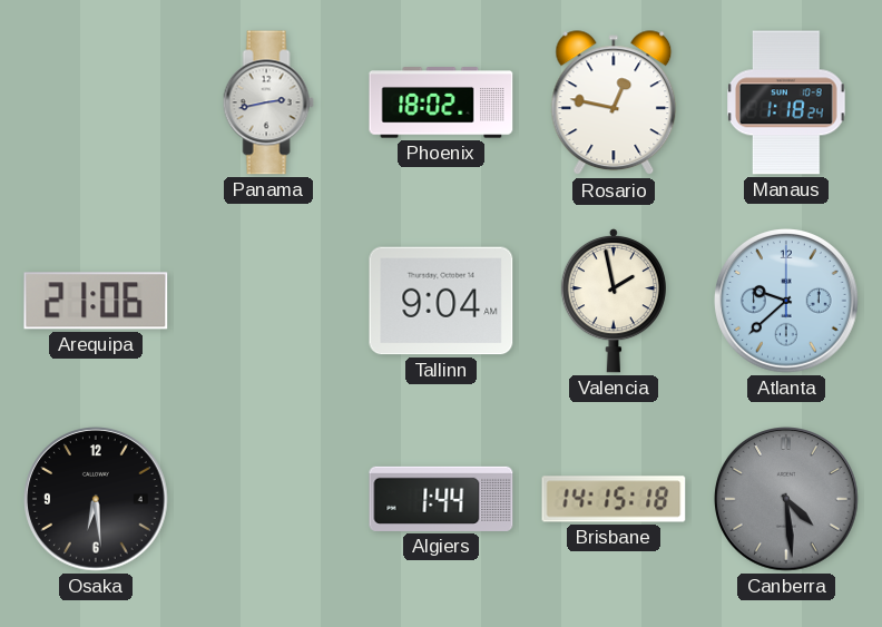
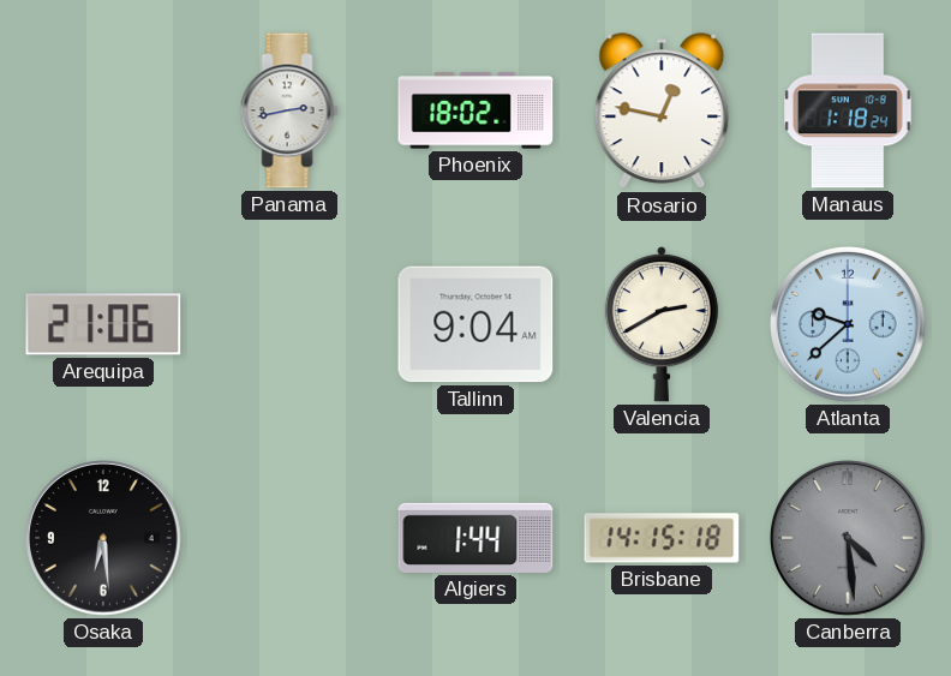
Valencia: 1:58 -> 2:40
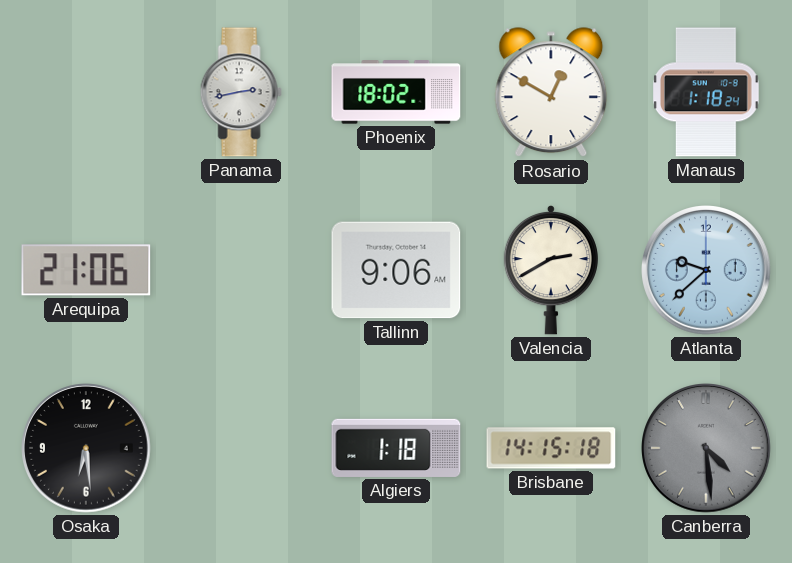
Rosario: 12:47 -> 12:50
Tallinn: 9:04 -> 9:06
Algiers: 1:44 -> 1:18
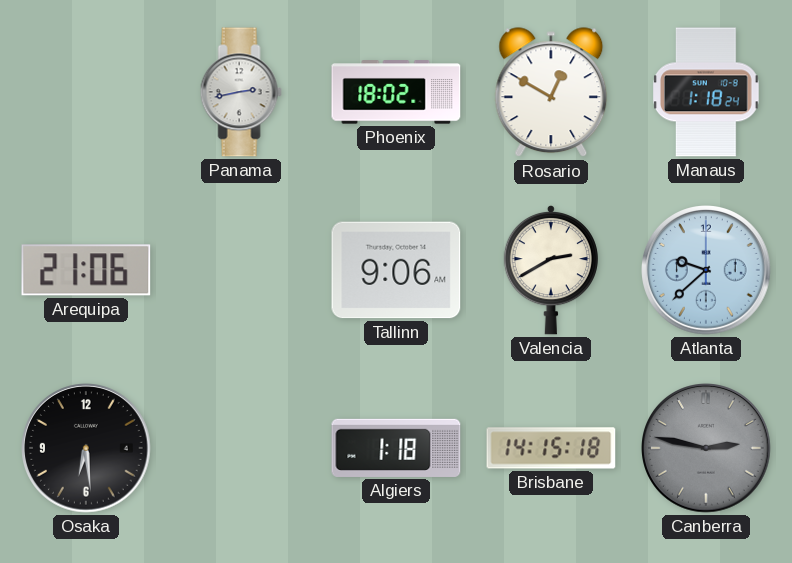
Canberra: 4:29 -> 2:47
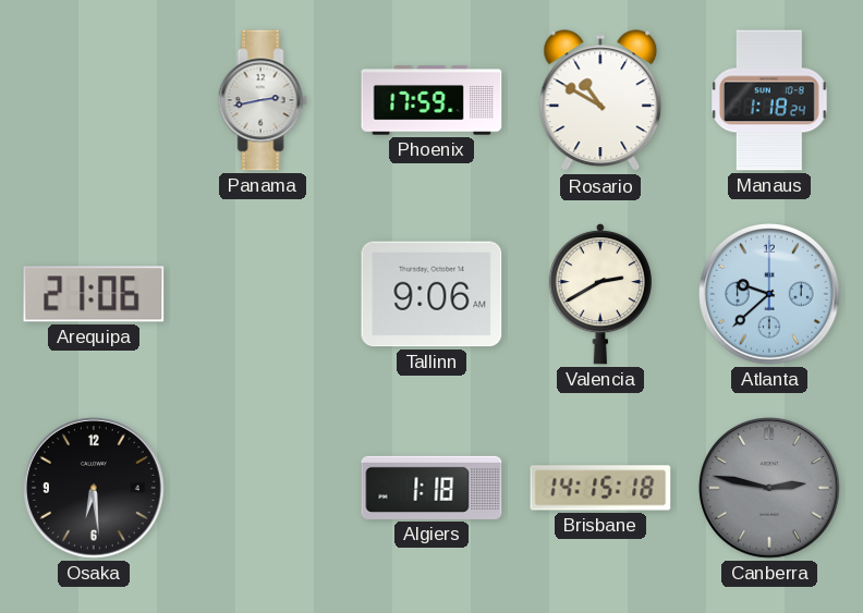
Phoenix: 18:02 -> 17:59
Rosario: 12:50 -> 10:50
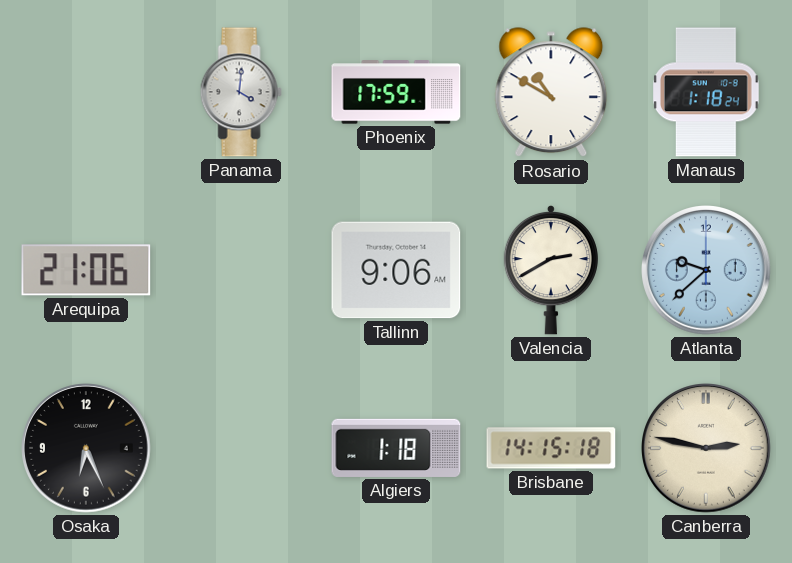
Panama: 2:43 -> 4:01
Osaka: 6:29 -> 6:26
Canberra dial: grey -> cream
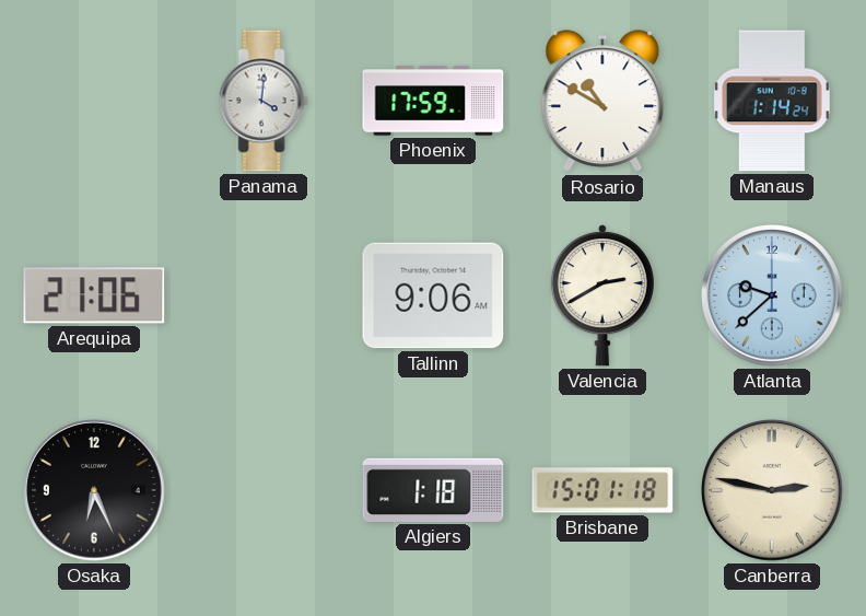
Manaus: 1:18 -> 1:14
Brisbane: 14:15 -> 15:01
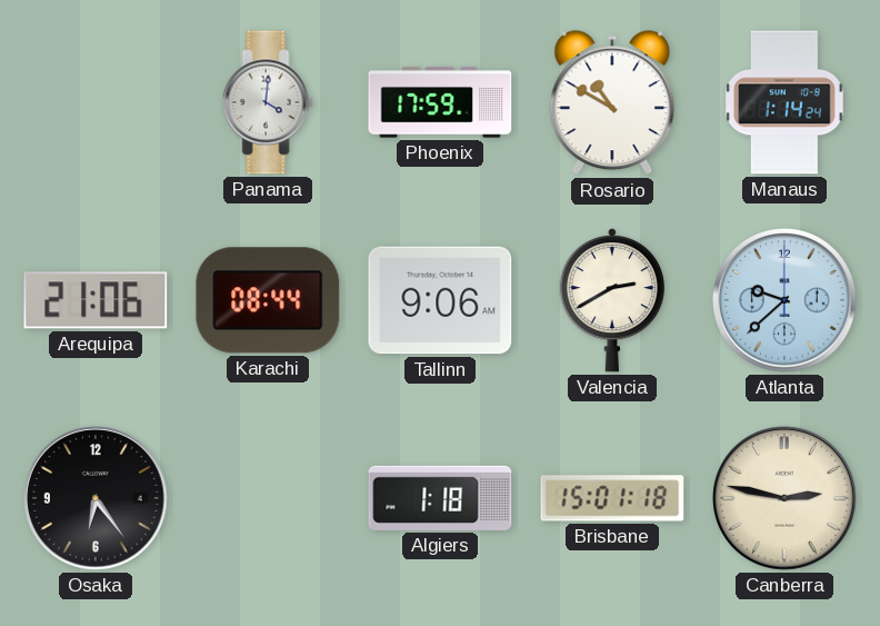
Karachi: none -> 08:44
Osaka: 6:26 -> 6:24
